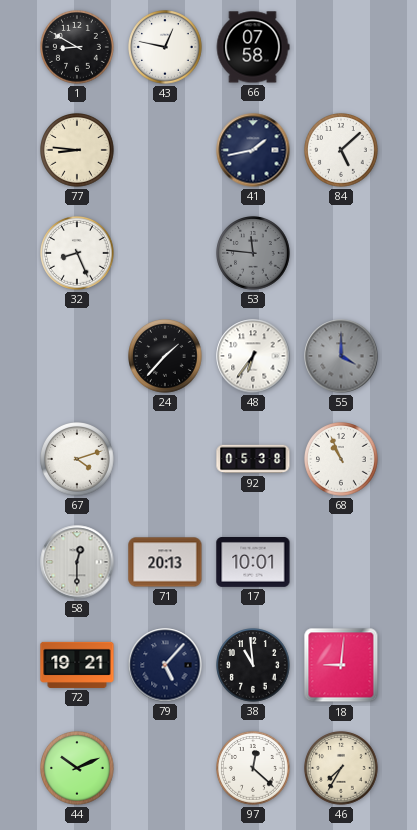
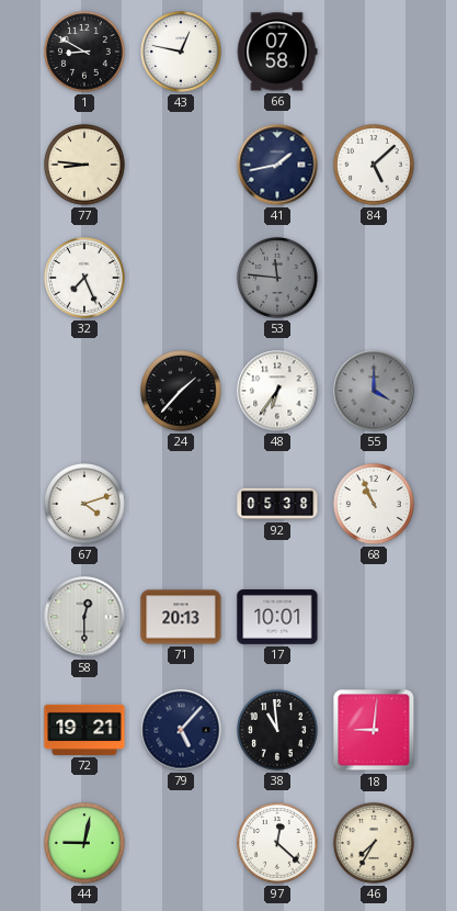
32: 8:26 -> 7:26
44: 10:11 -> 9:02
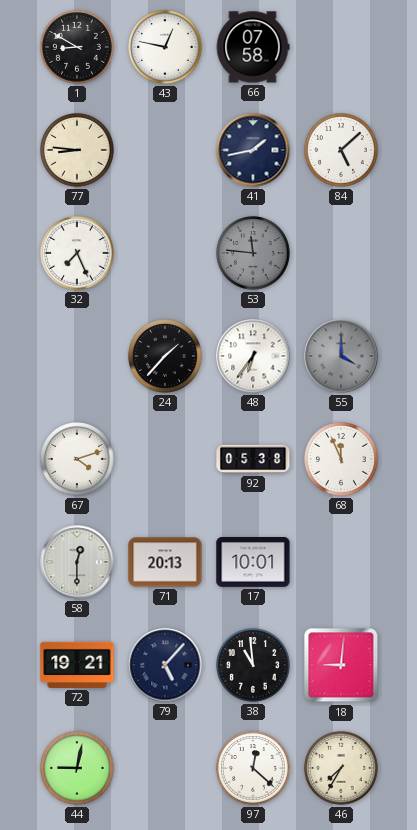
68: 10:56 -> 11:56
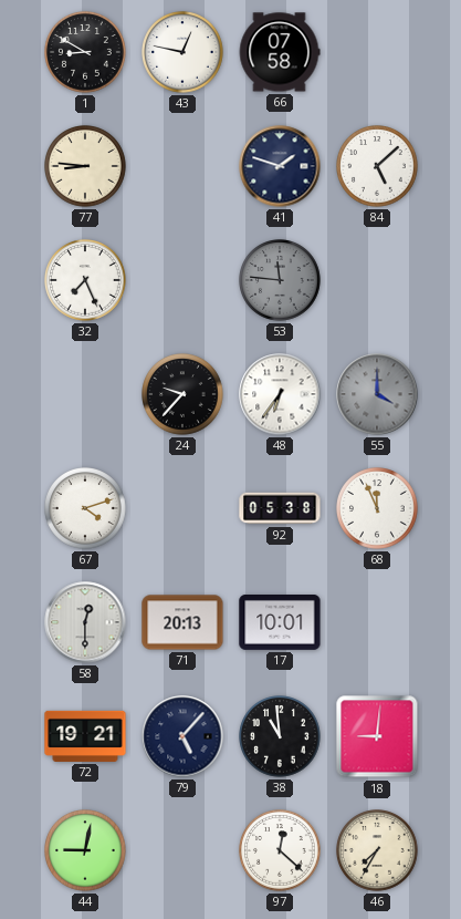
41: 1:43 -> 1:48
24: 1:37 -> 9:37
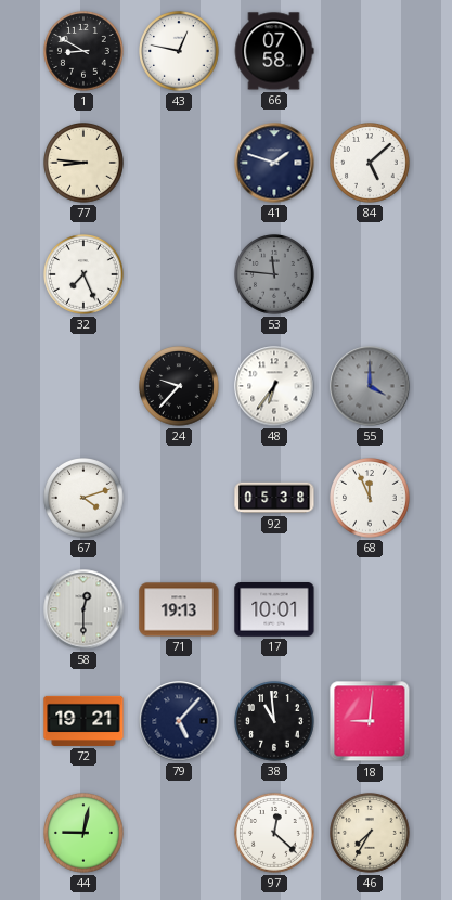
71: 20:13 -> 19:13
